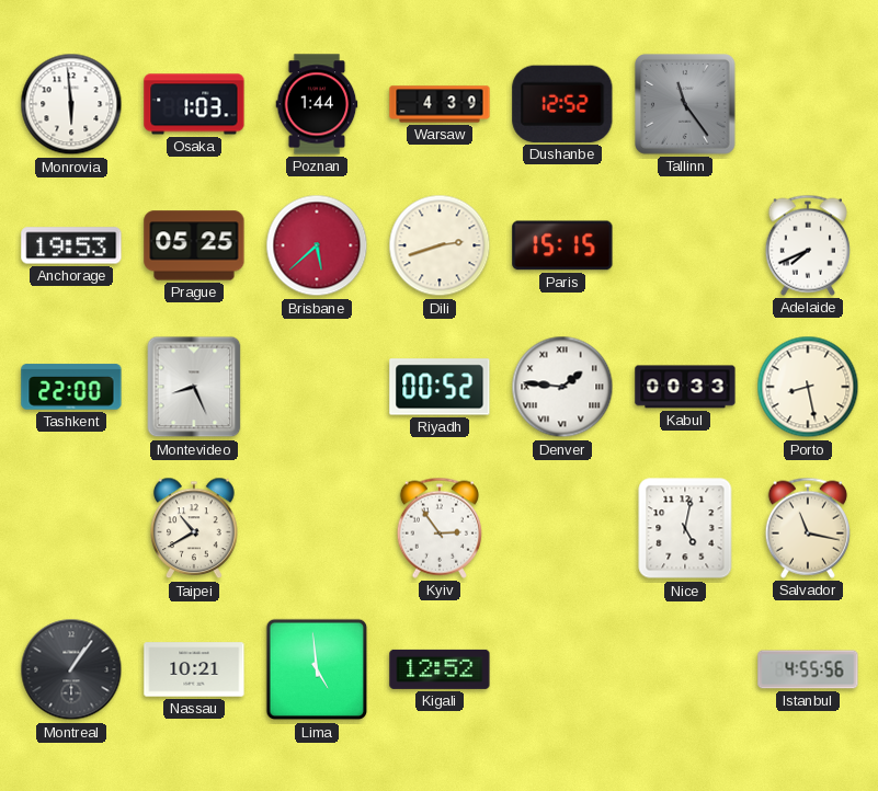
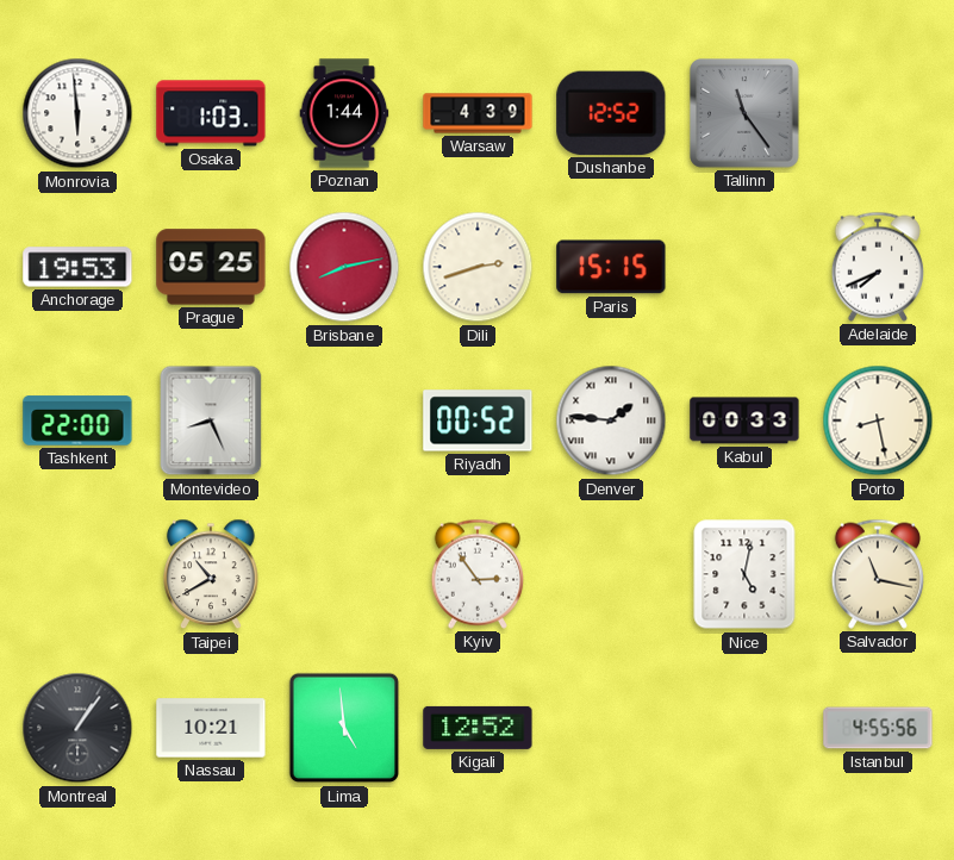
Brisbane: 5:38 -> 8:13
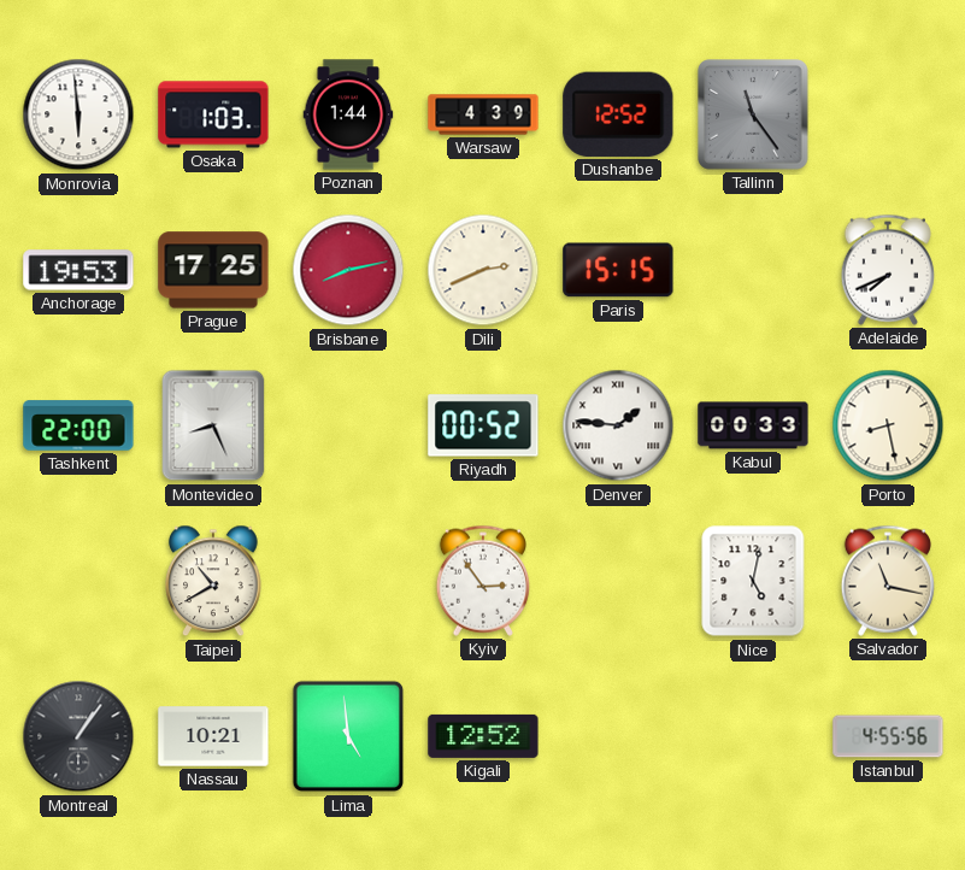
Prague: 05:25 -> 17:25
Dili: 2:42 -> 2:41
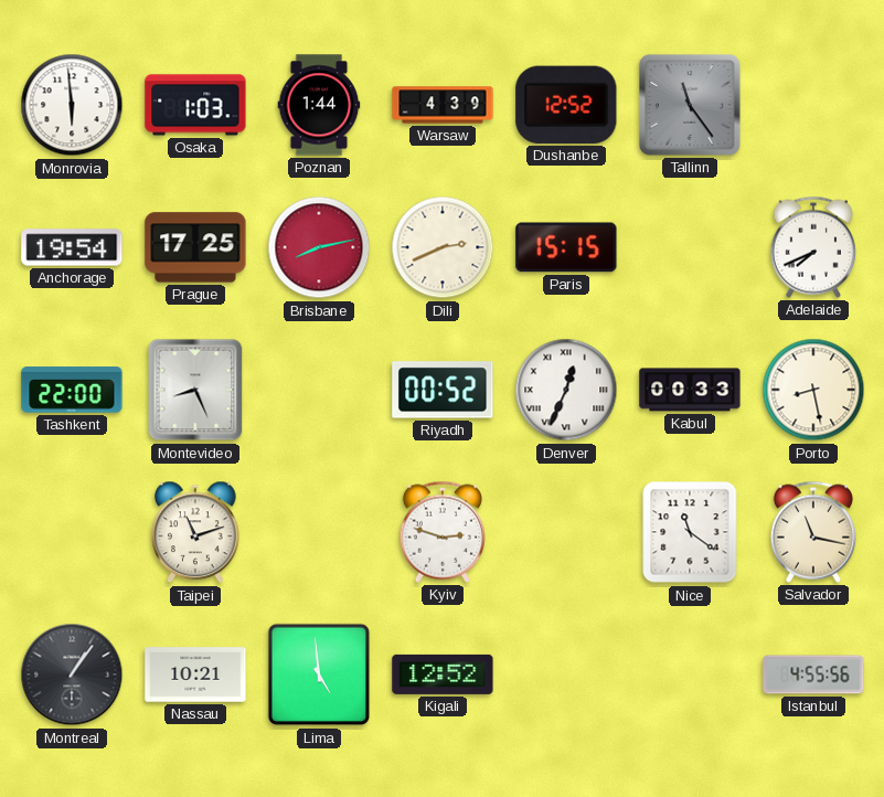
Anchorage: 19:53 -> 19:54
Denver: 1:46 -> 12:34
Taipei: 10:40 -> 11:12
Kyiv: 2:54 -> 2:48
Nice: 5:02 -> 11:21
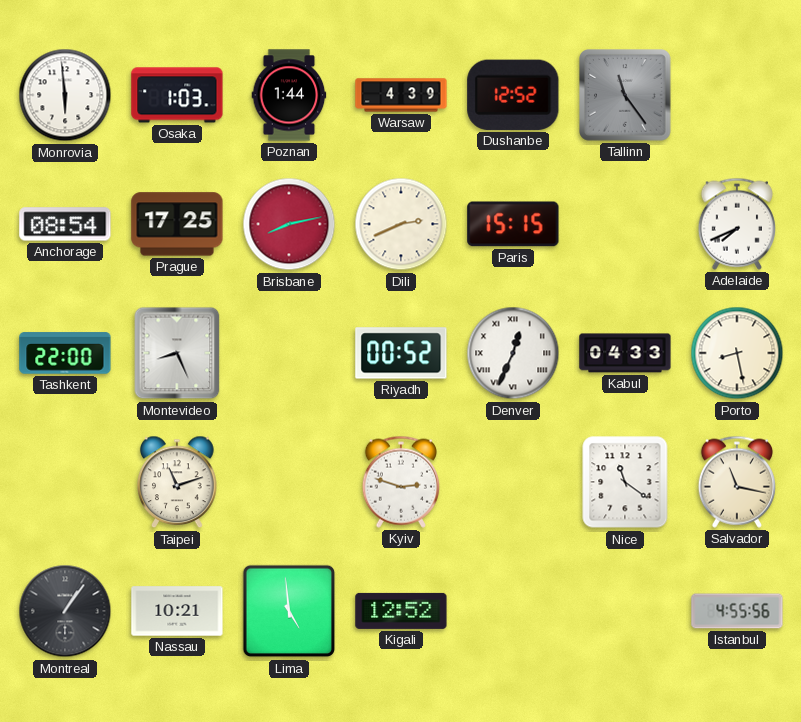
Anchorage: 19:54 -> 08:54
Kabul: 00:33 -> 04:33
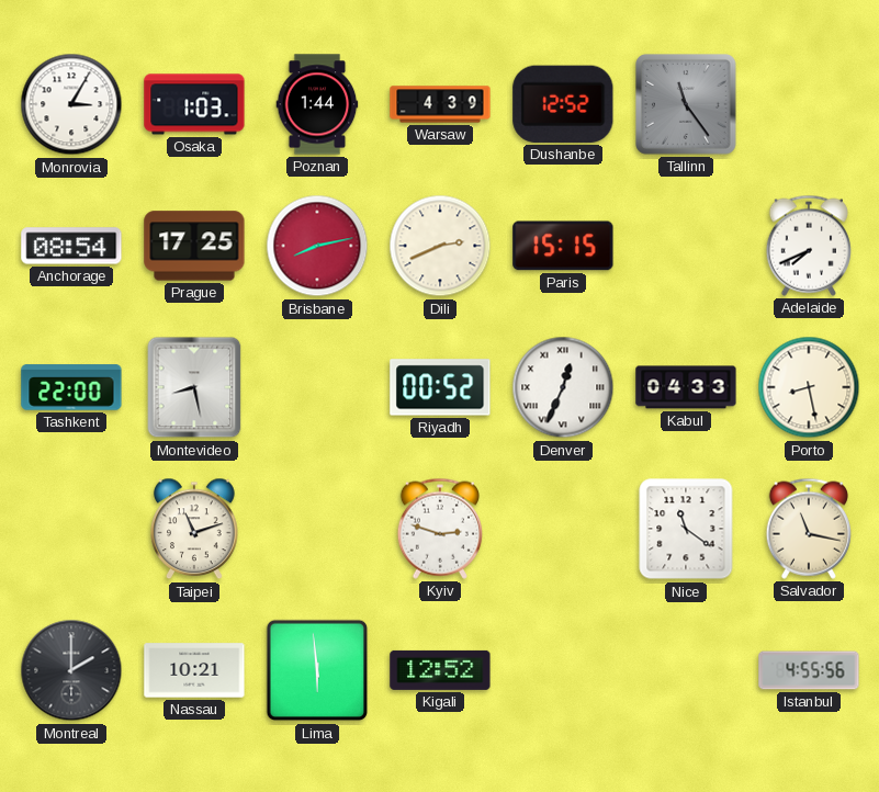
Monrovia: 5:59 -> 3:05
Montevideo: 8:26 -> 8:28
Montreal: 1:06 -> 2:00
Lima: 4:59 -> 5:59
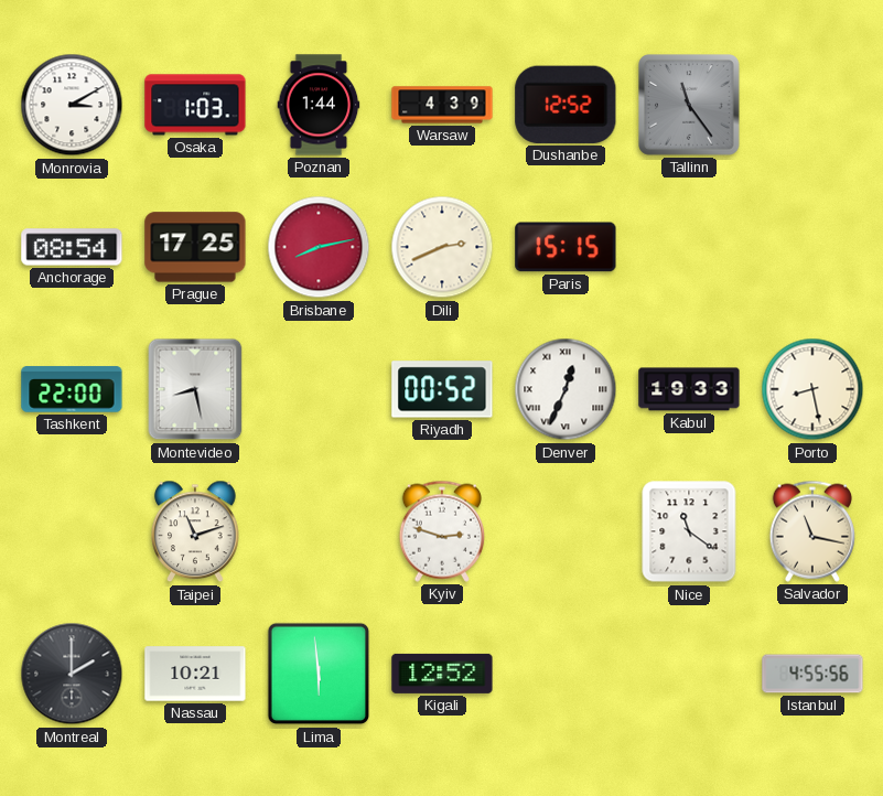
Monrovia: 3:05 -> 3:10
Adelaide: 7:41 -> none
Kabul: 04:33 -> 19:33
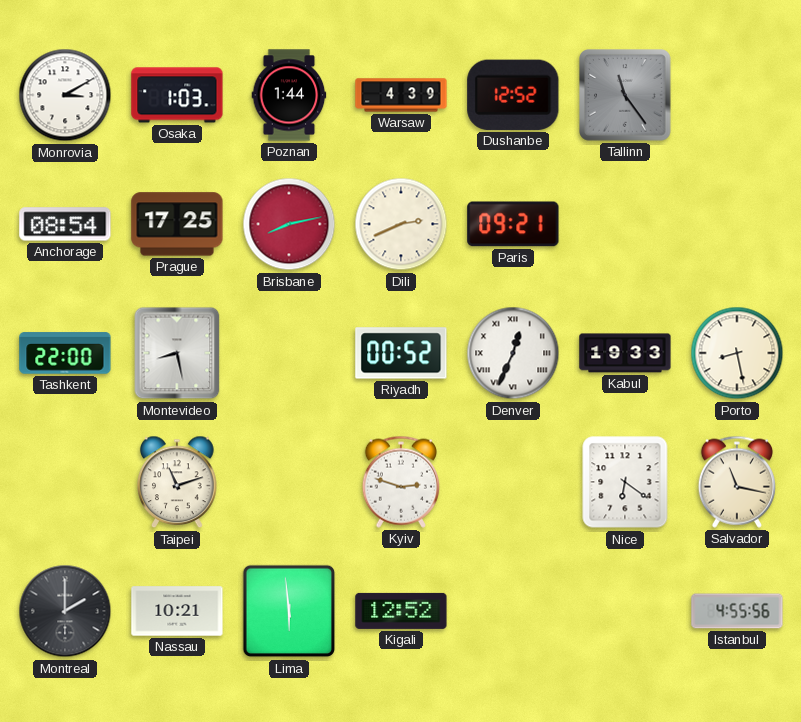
Paris: 15:15 -> 09:21
Nice: 11:21 -> 6:21
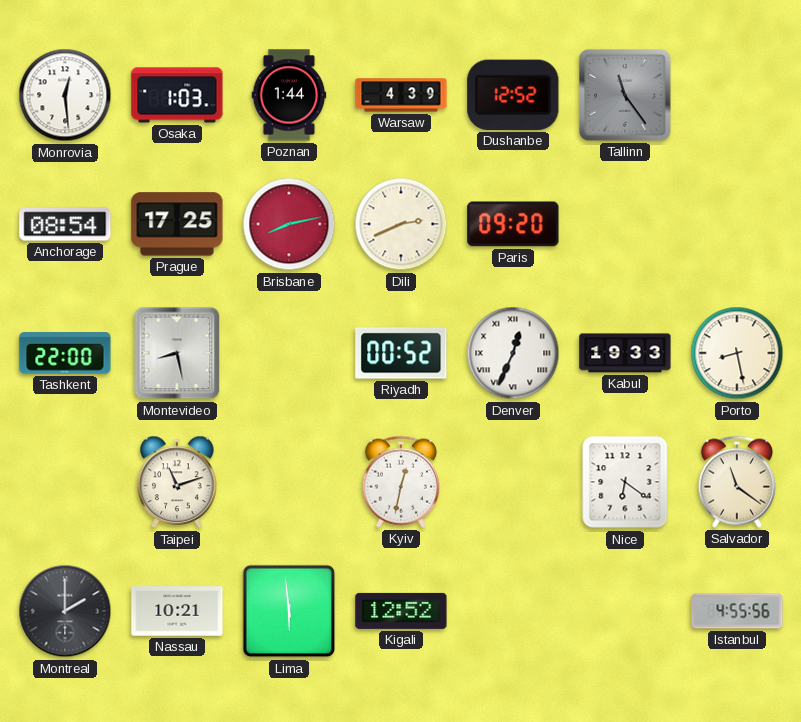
Monrovia: 3:10 -> 12:29
Paris: 09:21 -> 09:20
Kyiv: 2:48 -> 12:32
Salvador: 11:17 -> 11:21
